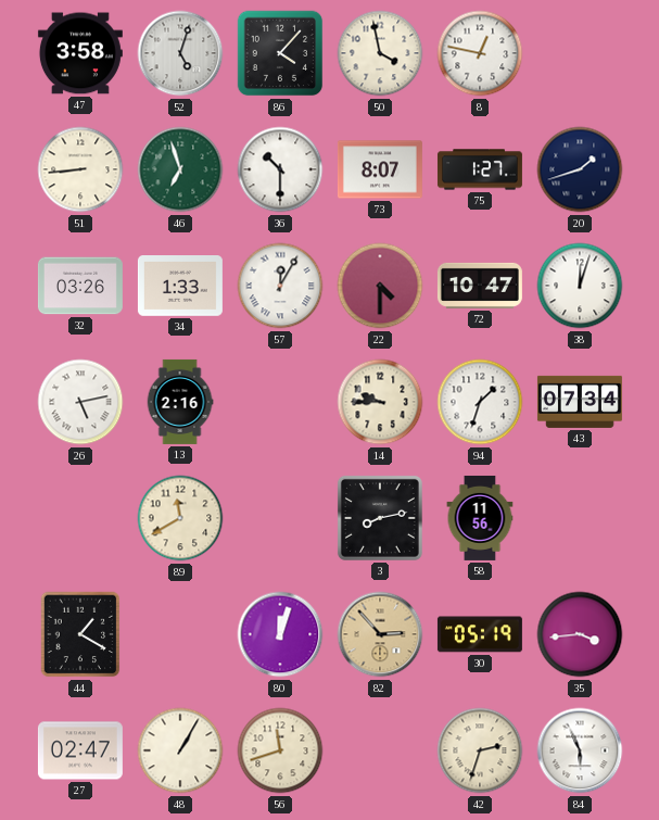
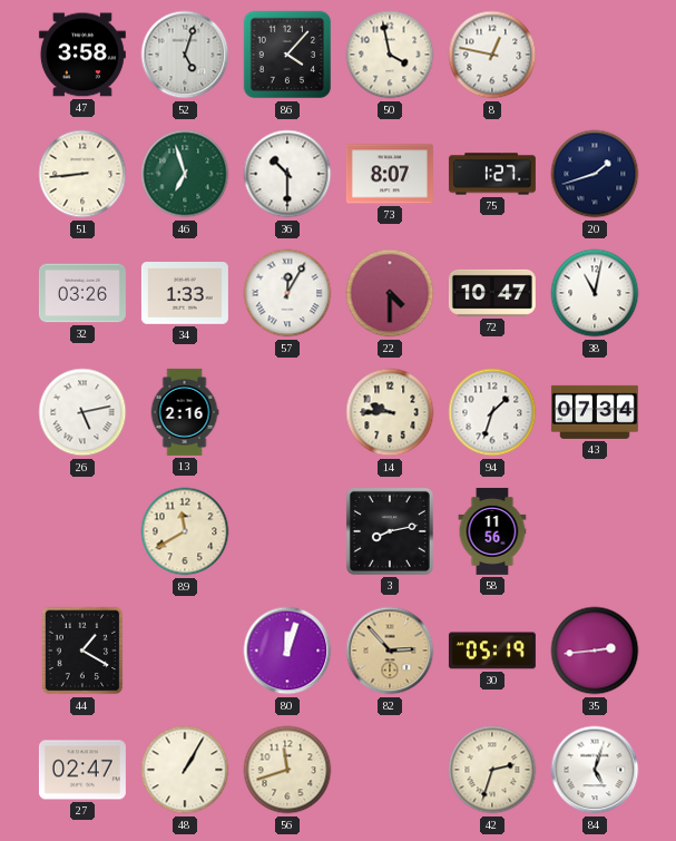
38: 12:03 -> 11:02
35: 3:44 -> 2:44
84: 5:56 -> 5:03
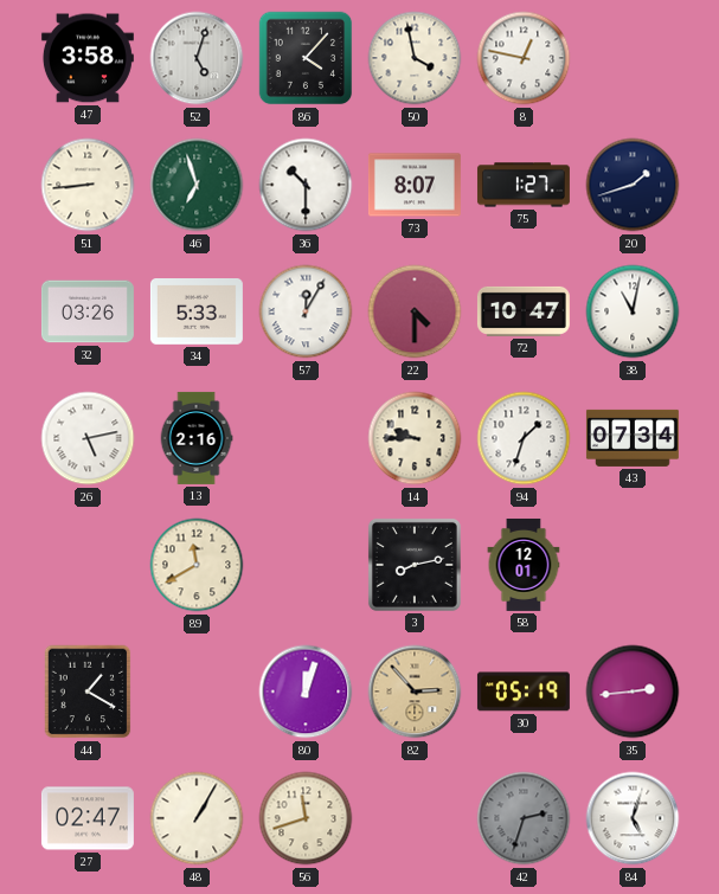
34: 1:33 -> 5:33
58: 11:56 -> 12:01
42 dial: cream -> grey
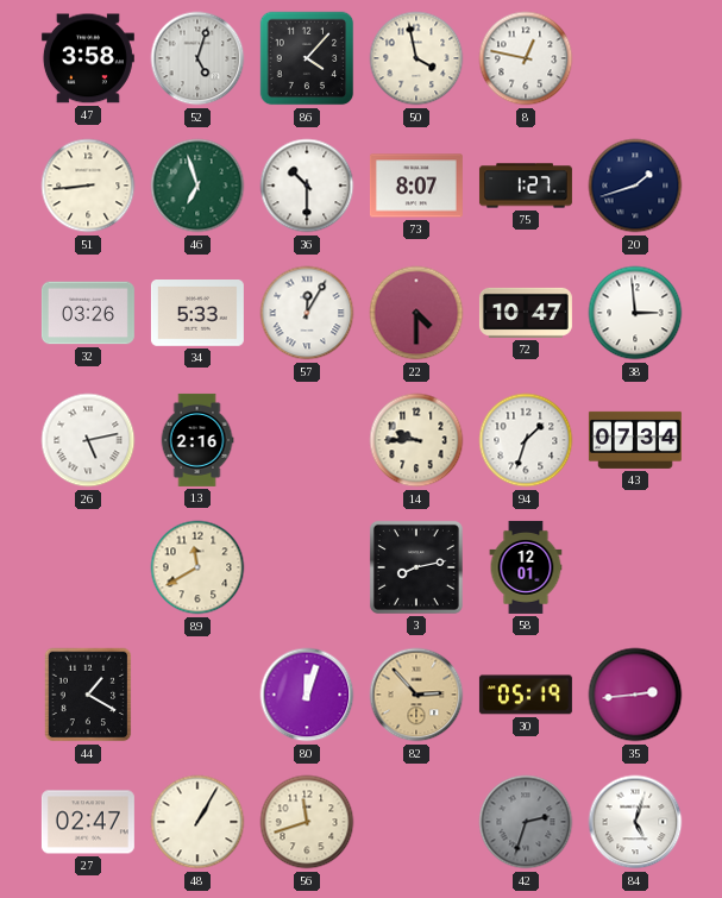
38: 11:02 -> 2:59
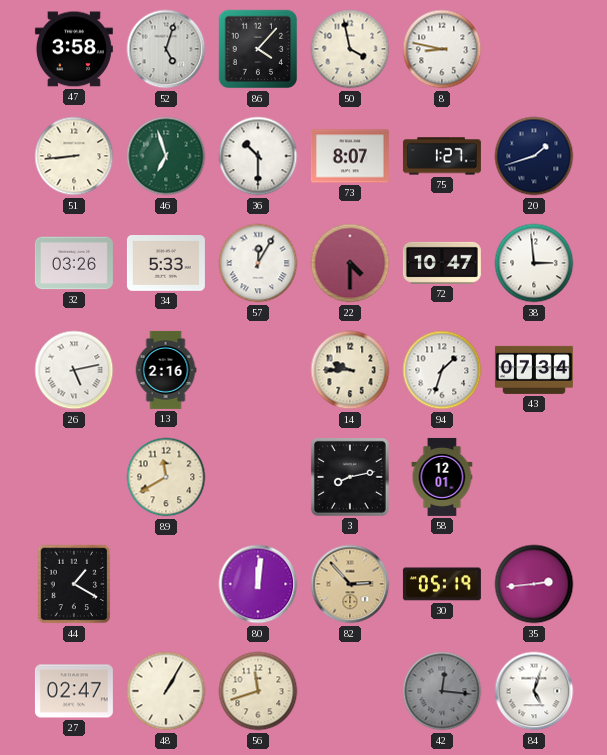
8: 12:47 -> 8:47
80: 12:03 -> 12:01
42: 2:33 -> 12:16
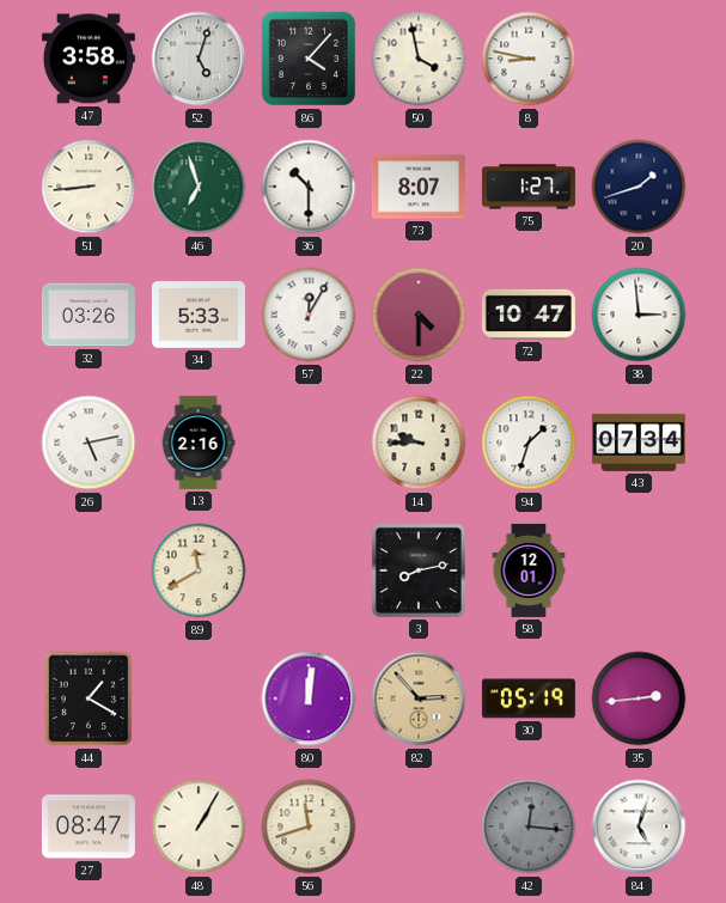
27: 02:47 -> 08:47
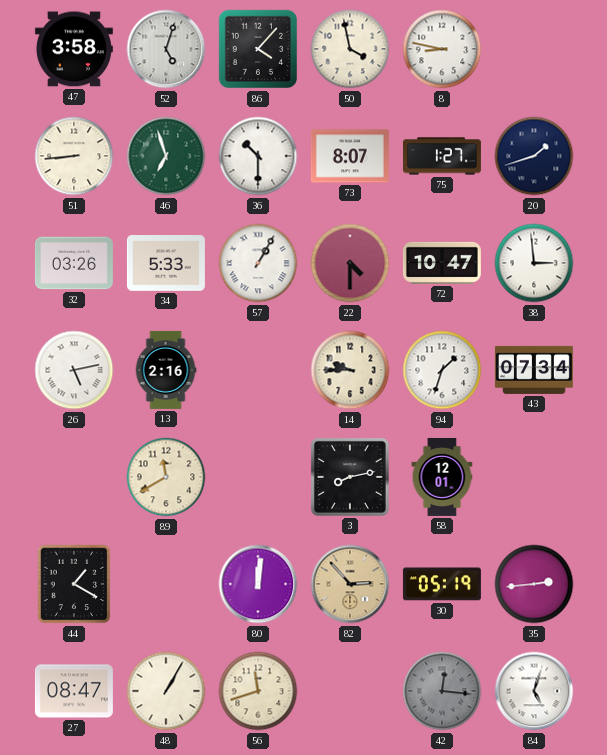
57: 12:05 -> 1:05
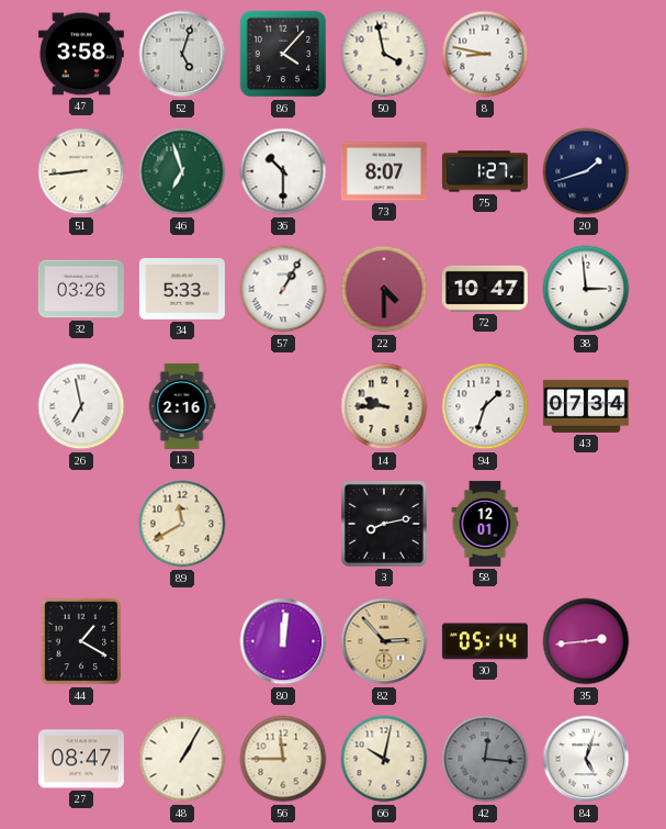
26: 5:13 -> 6:58
30: 05:19 -> 05:14
56: 11:42 -> 11:45
66: none -> 10:02
